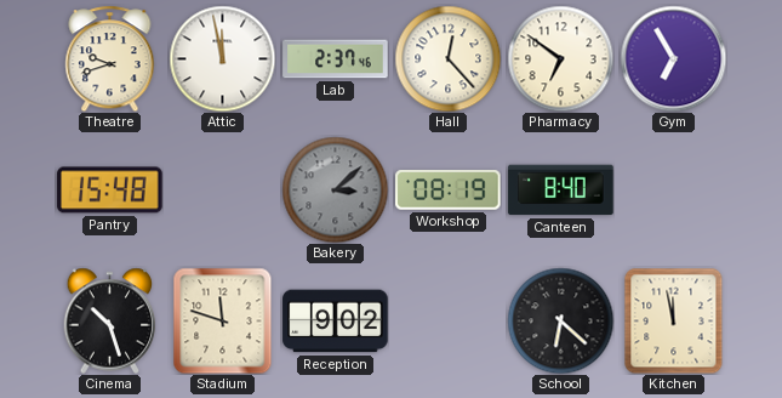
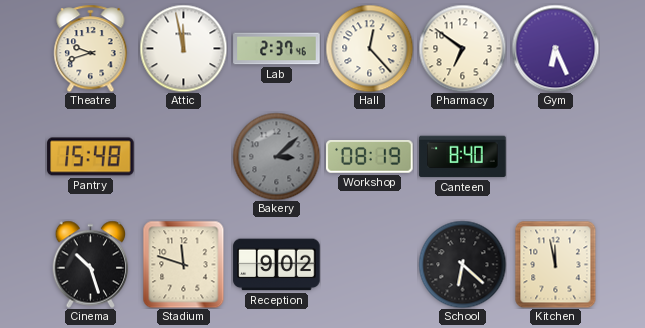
Gym: 6:55 -> 6:26
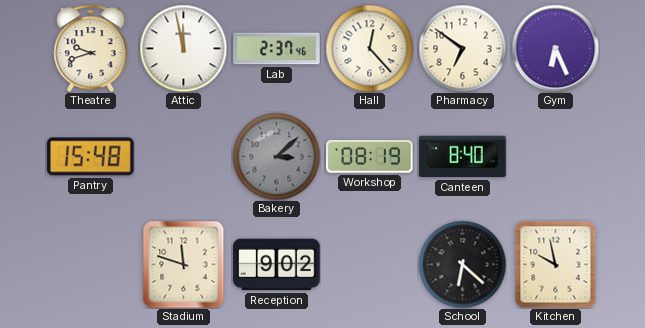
Cinema: 10:27 -> none
Kitchen: 11:58 -> 9:58
